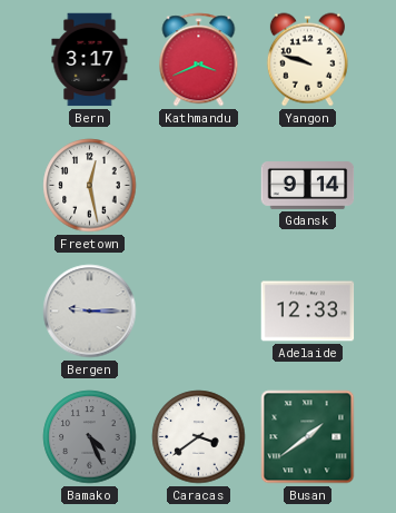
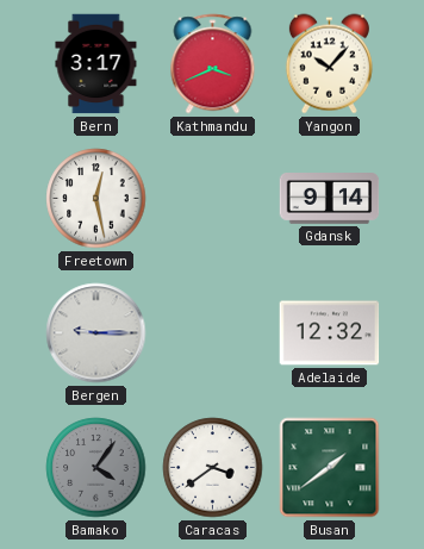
Yangon: 9:48 -> 10:07
Adelaide: 12:33 -> 12:32
Bamako: 4:26 -> 4:06
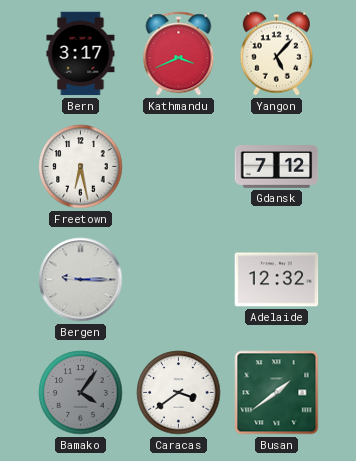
Yangon: 10:07 -> 5:07
Freetown: 12:28 -> 6:28
Gdansk: 9:14 -> 7:12
